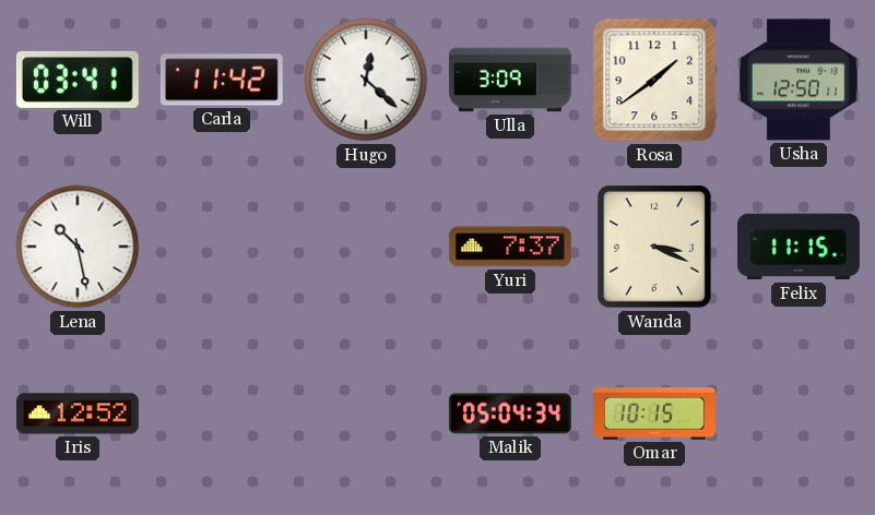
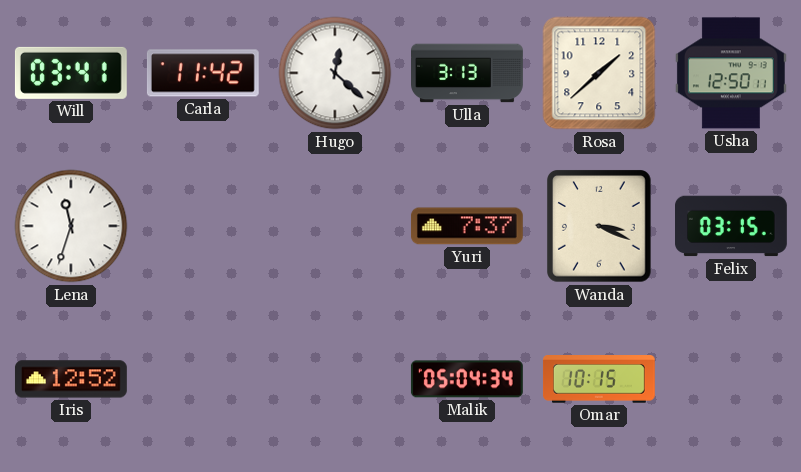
Ulla: 3:09 -> 3:13
Rosa: 1:39 -> 1:38
Lena: 10:28 -> 11:33
Felix: 11:15 -> 03:15
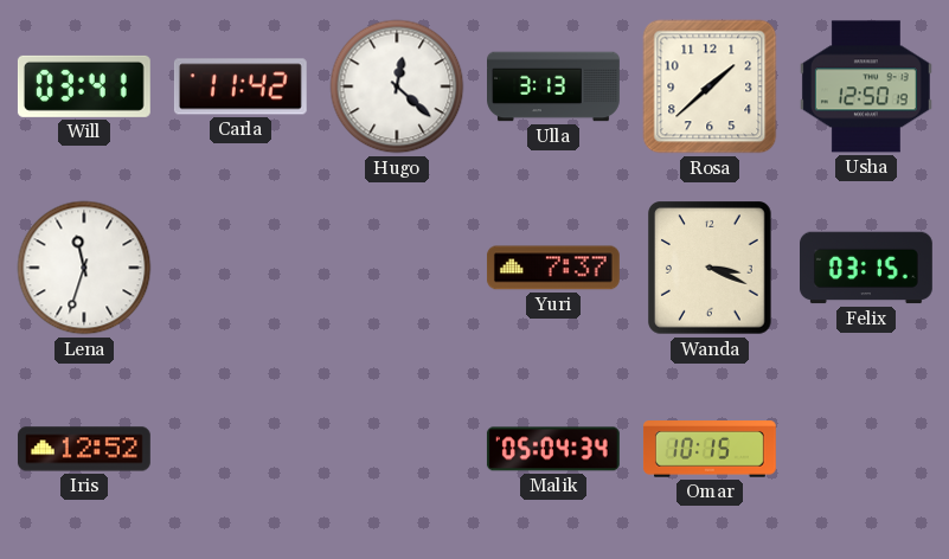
Usha: 12:50:11 -> 12:50:19
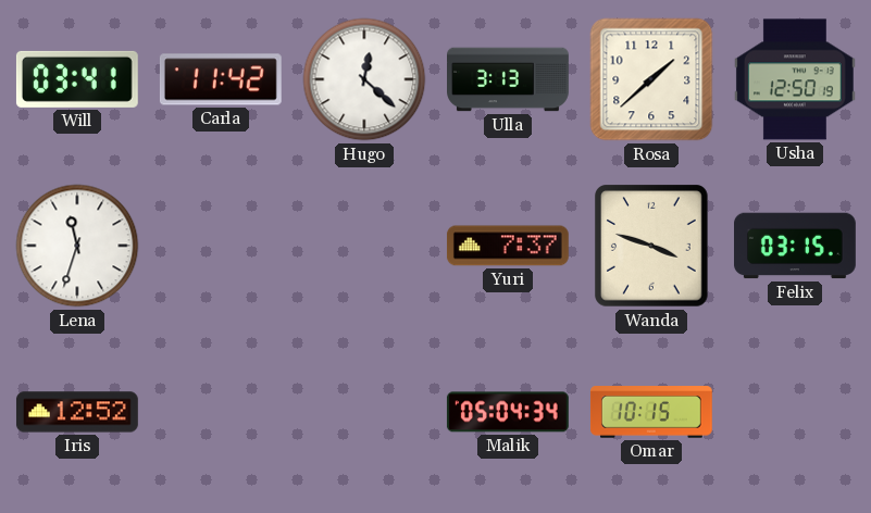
Wanda: 3:19 -> 3:48
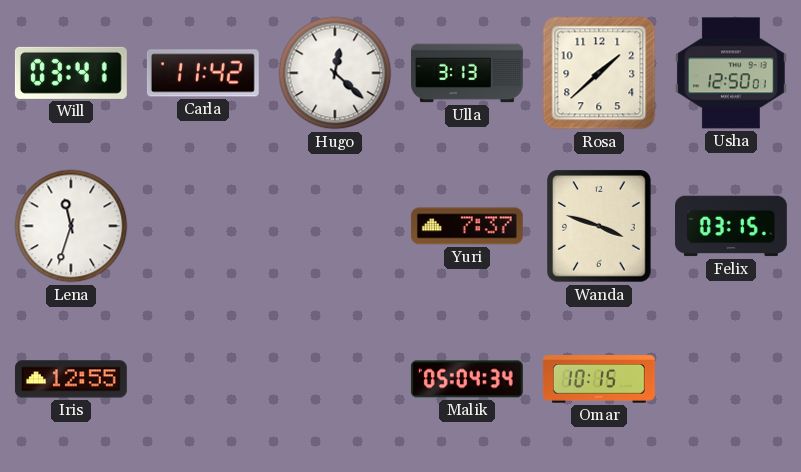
Usha: 12:50:19 -> 12:50:01
Iris: 12:52 -> 12:55
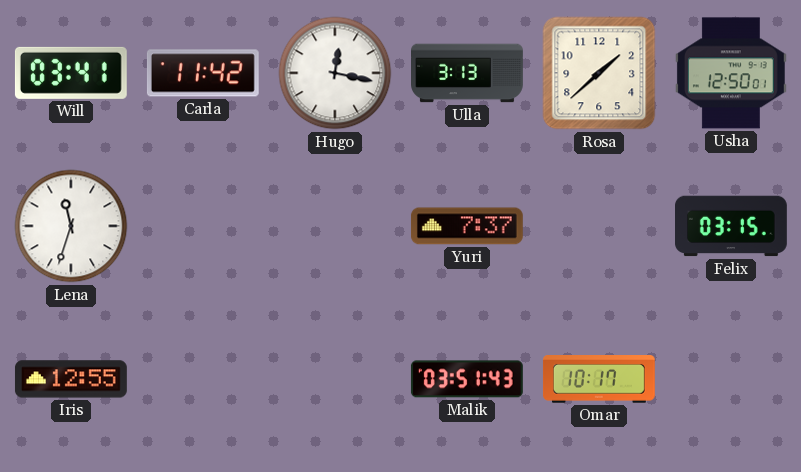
Hugo: 12:22 -> 12:17
Wanda: 3:48 -> none
Malik: 05:04 -> 03:51
Omar: 10:15 -> 10:17
